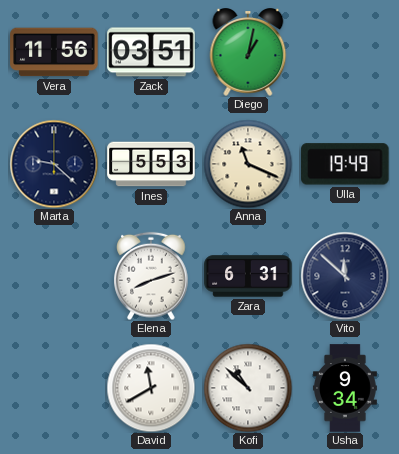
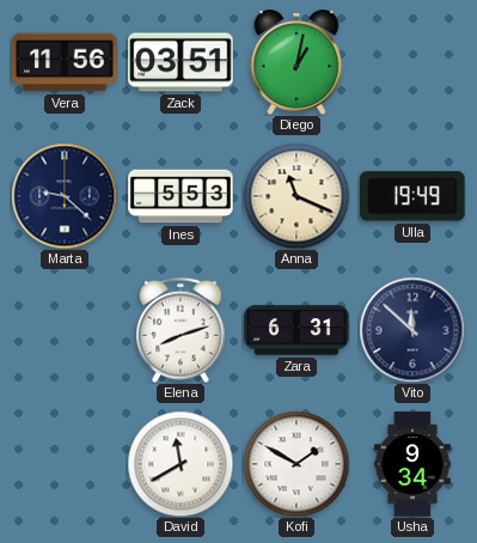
Kofi: 10:52 -> 1:50
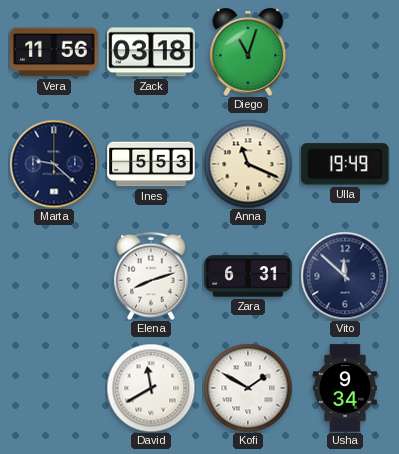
Zack: 03:51 -> 03:18
Diego: 1:02 -> 11:03
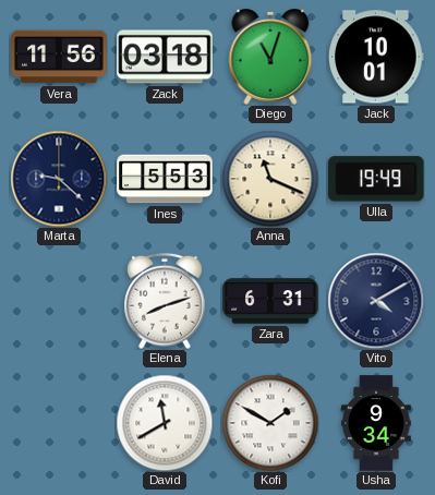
Jack: none -> 10:01
Vito: 11:52 -> 4:10
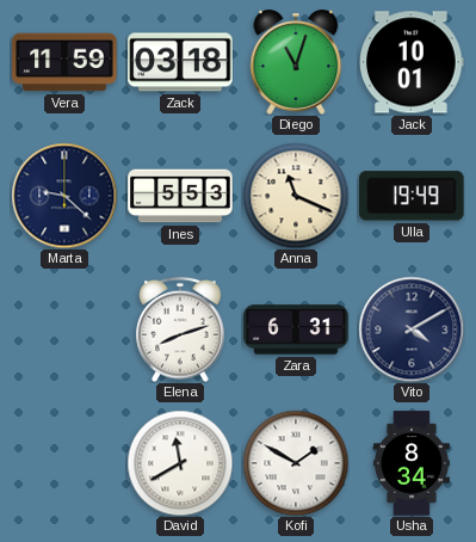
Vera: 11:56 -> 11:59
Usha: 9:34 -> 8:34
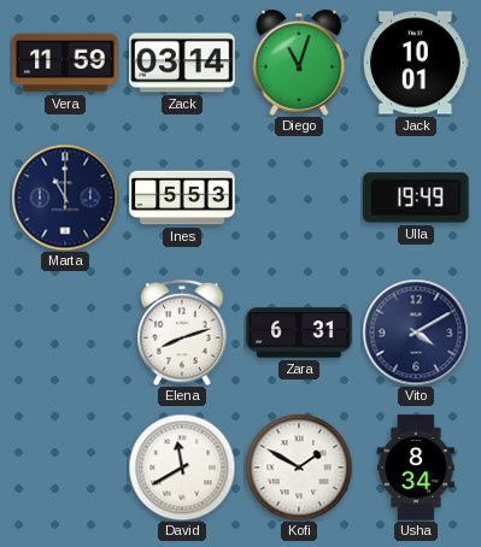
Zack: 03:18 -> 03:14
Marta: 9:22 -> 11:00
Anna: 11:19 -> none
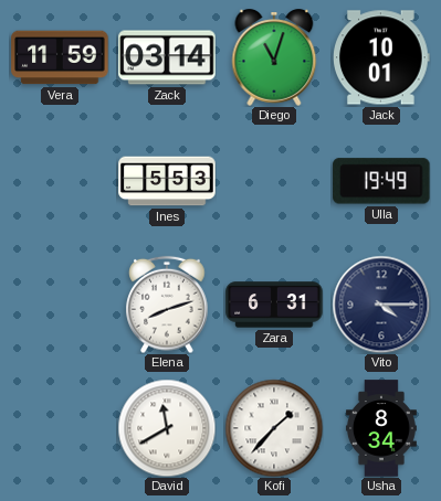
Marta: 11:00 -> none
Vito: 4:10 -> 4:15
Kofi: 1:50 -> 1:37
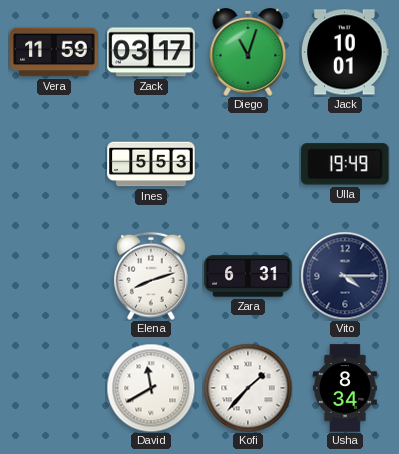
Zack: 03:14 -> 03:17
